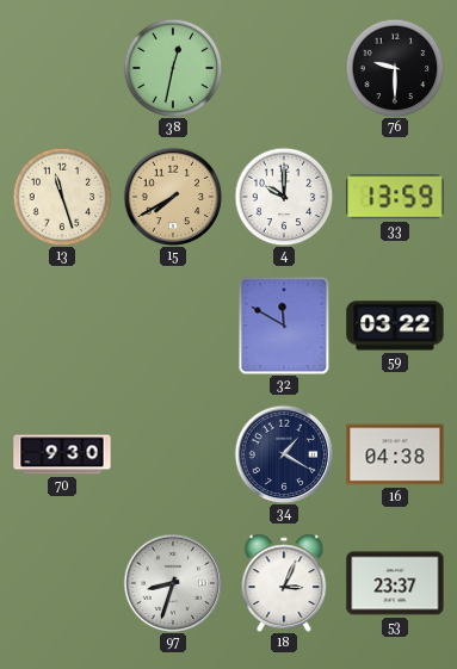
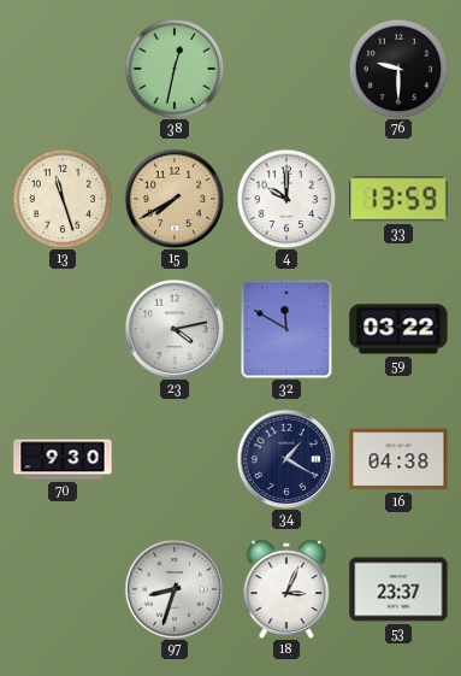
23: none -> 4:13
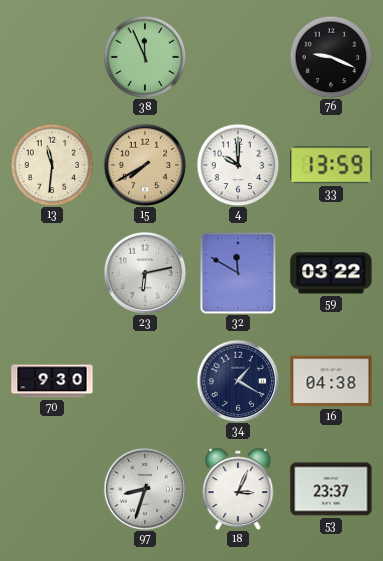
38: 12:32 -> 11:56
76: 9:30 -> 9:19
13: 11:27 -> 11:31
23: 4:13 -> 6:13
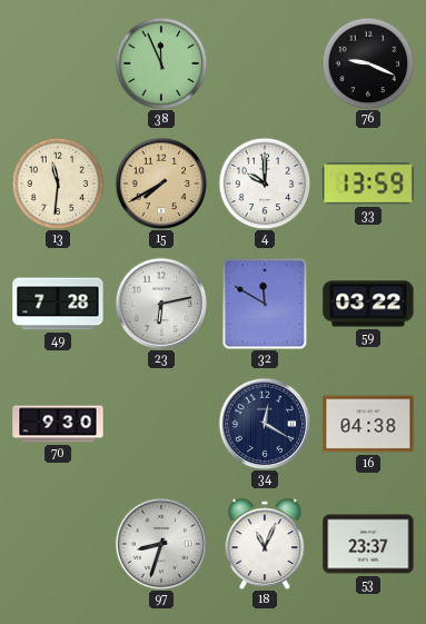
49: none -> 7:28
34: 1:20 -> 12:20
18: 3:04 -> 11:04
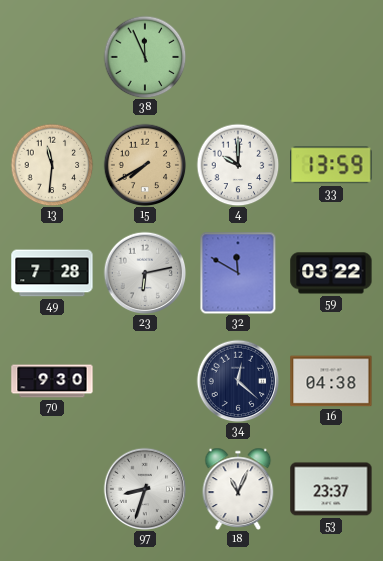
76: 9:19 -> none
34: 12:20 -> 12:22
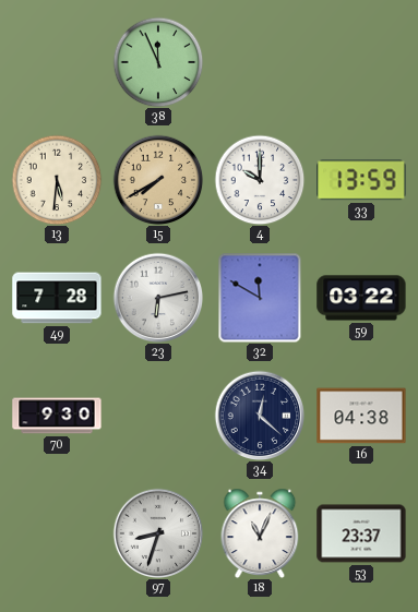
13: 11:31 -> 5:31
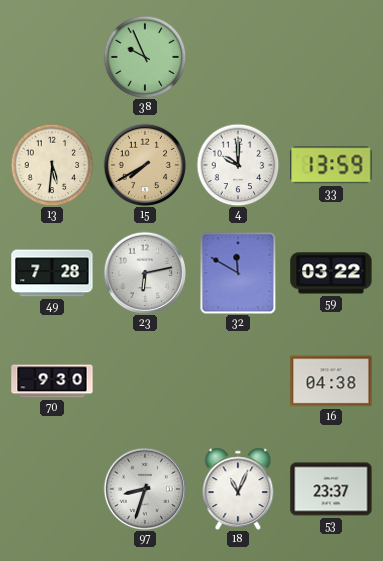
38: 11:56 -> 9:56
34: 12:22 -> none
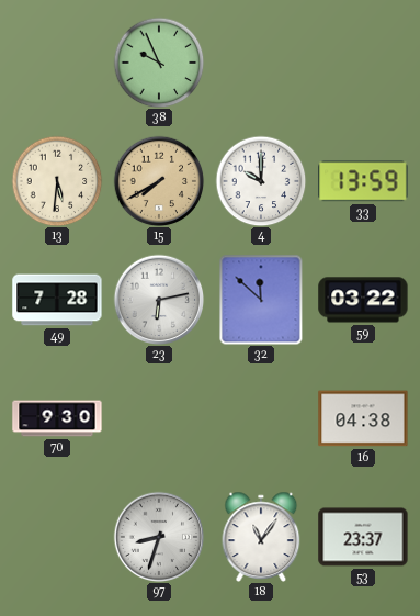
32: 11:50 -> 11:52
18: 11:04 -> 11:06
